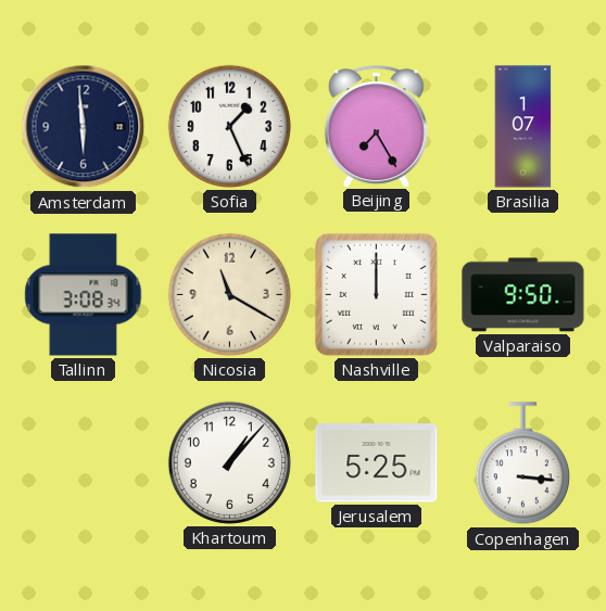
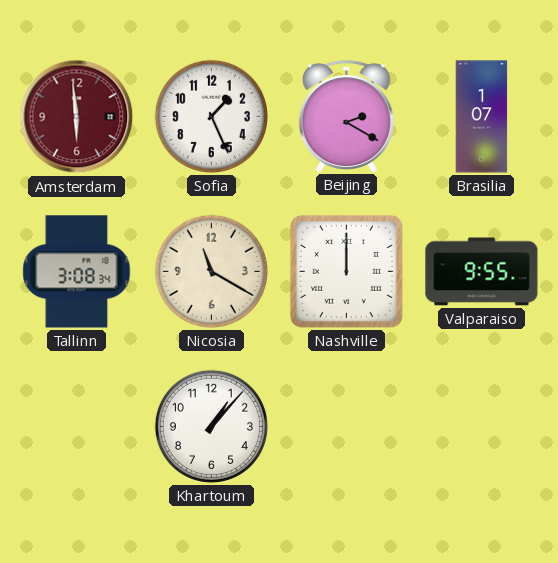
Amsterdam dial: navy -> burgundy
Beijing: 7:25 -> 2:20
Valparaiso: 9:50 -> 9:55
Jerusalem: 5:25 -> none
Copenhagen: 3:16 -> none
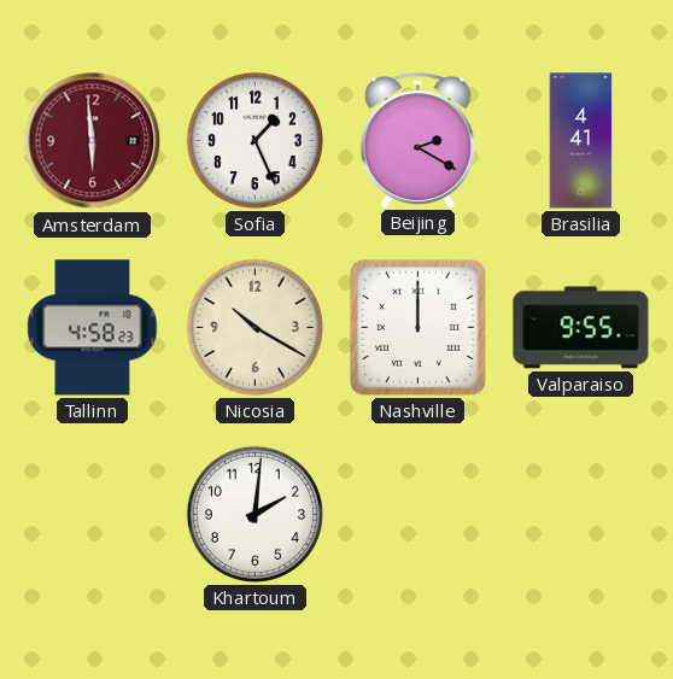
Brasilia: 1:07 -> 4:41
Tallinn: 3:08 -> 4:58
Nicosia: 11:20 -> 10:20
Khartoum: 1:07 -> 2:01
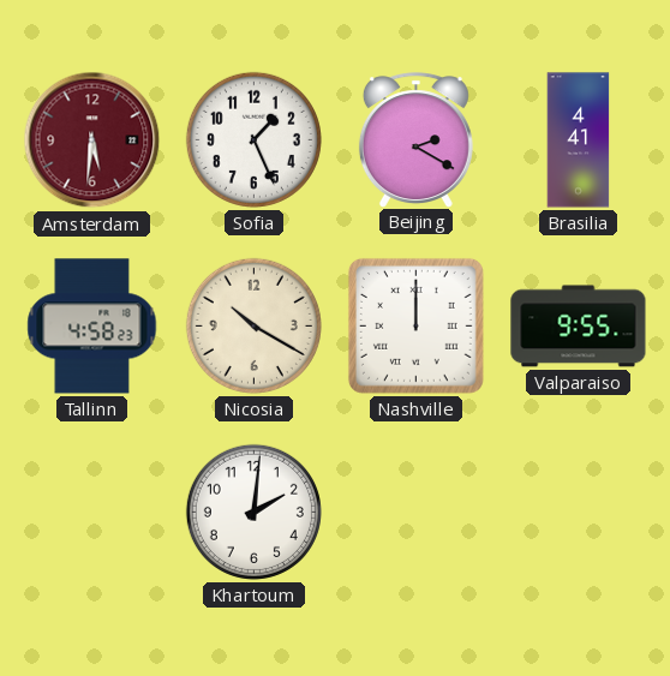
Amsterdam: 5:59 -> 5:31
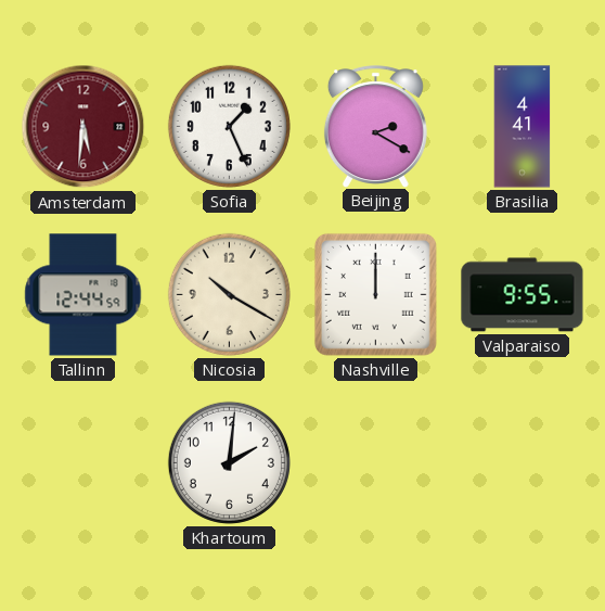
Tallinn: 4:58 -> 12:44
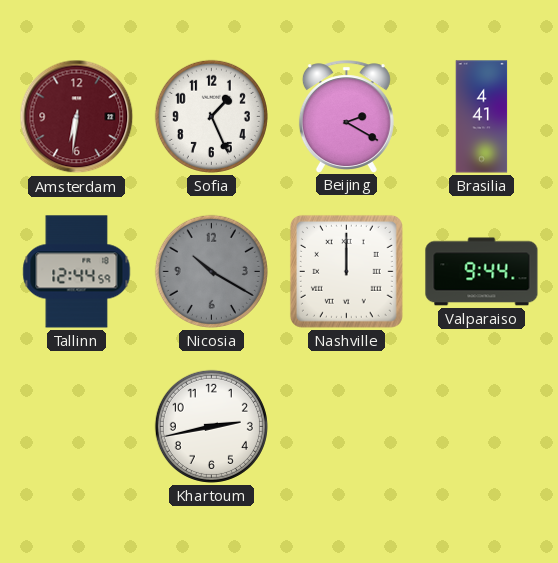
Amsterdam: 5:31 -> 6:31
Nicosia dial: cream -> grey
Valparaiso: 9:55 -> 9:44
Khartoum: 2:01 -> 2:43
